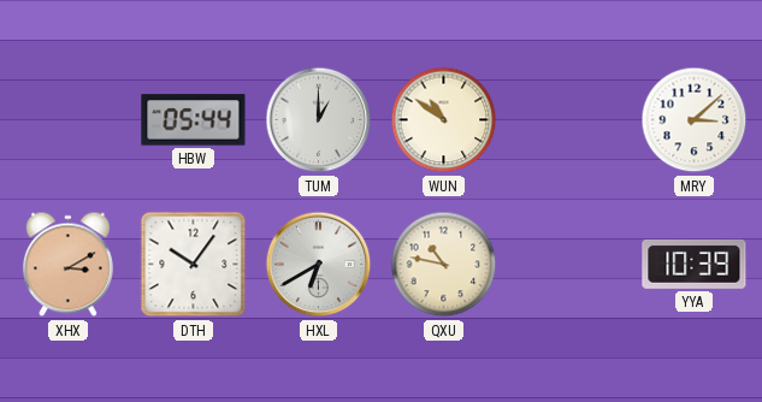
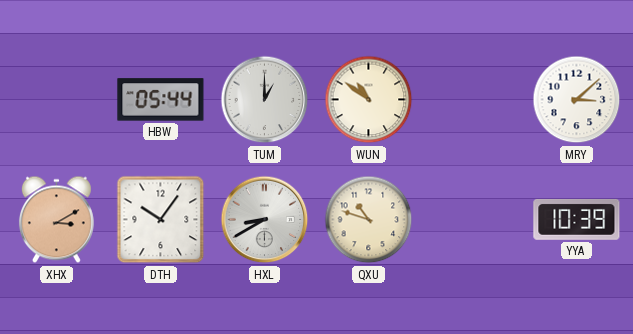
HXL: 6:40 -> 8:40
QXU: 10:47 -> 10:48
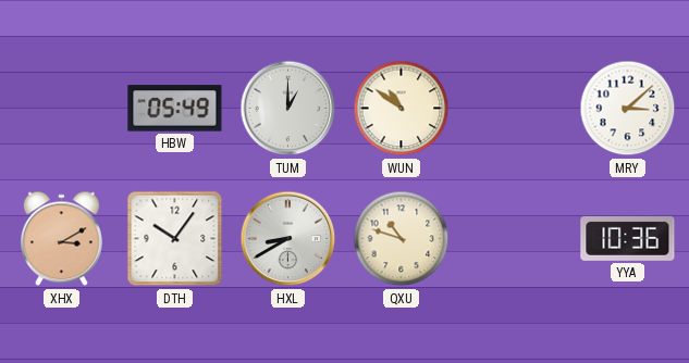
HBW: 05:44 -> 05:49
YYA: 10:39 -> 10:36
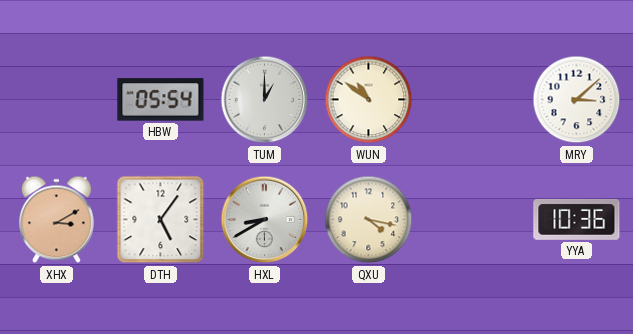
HBW: 05:49 -> 05:54
DTH: 10:06 -> 5:06
QXU: 10:48 -> 4:17
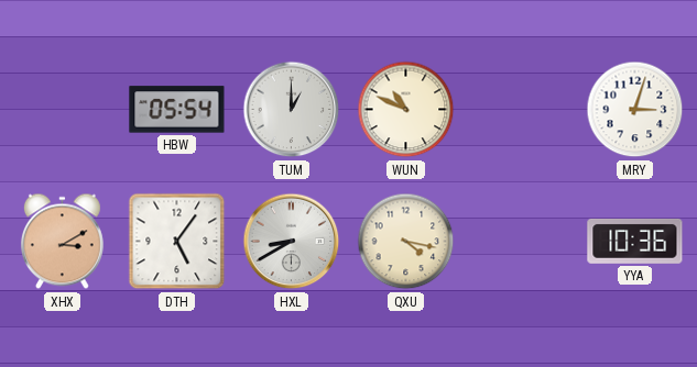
WUN: 10:51 -> 10:49
MRY: 3:08 -> 3:03
